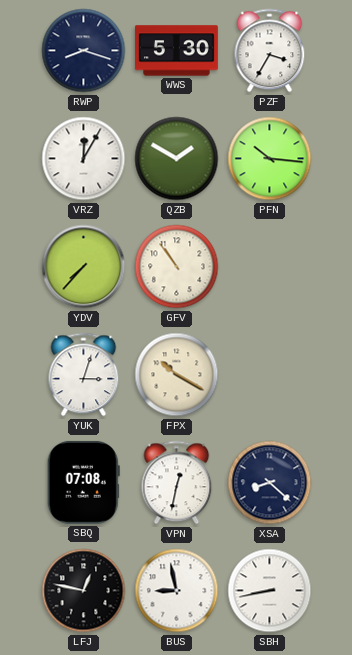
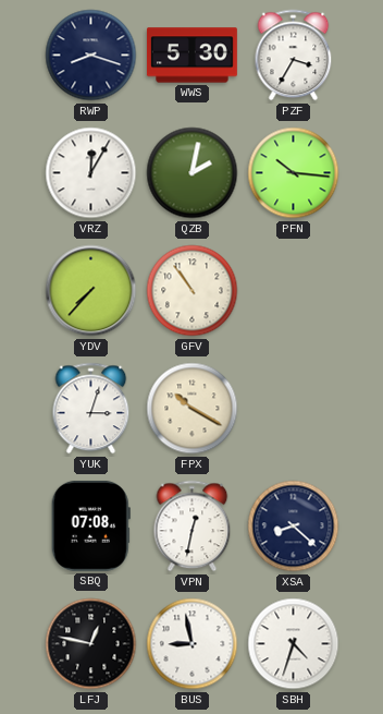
QZB: 1:50 -> 2:02
SBH: 8:43 -> 4:33
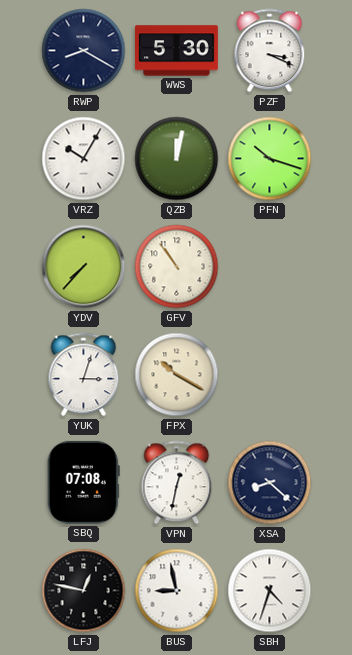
RWP: 8:18 -> 8:20
PZF: 3:35 -> 3:19
VRZ: 12:05 -> 10:05
QZB: 2:02 -> 12:02
PFN: 10:16 -> 10:18
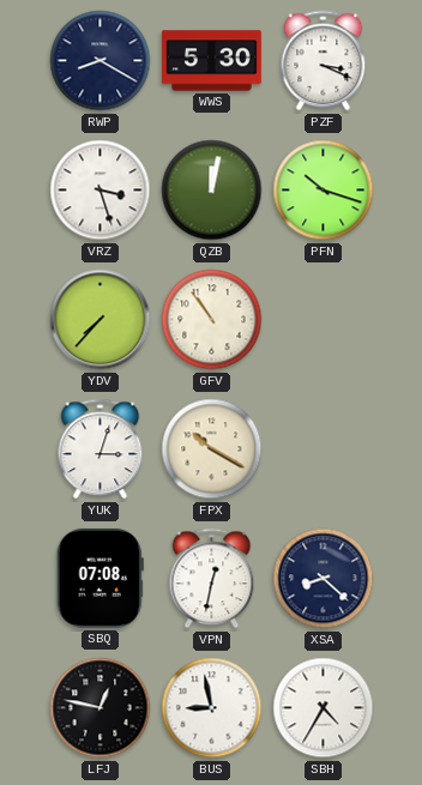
VRZ: 10:05 -> 3:27
SBH: 4:33 -> 4:35
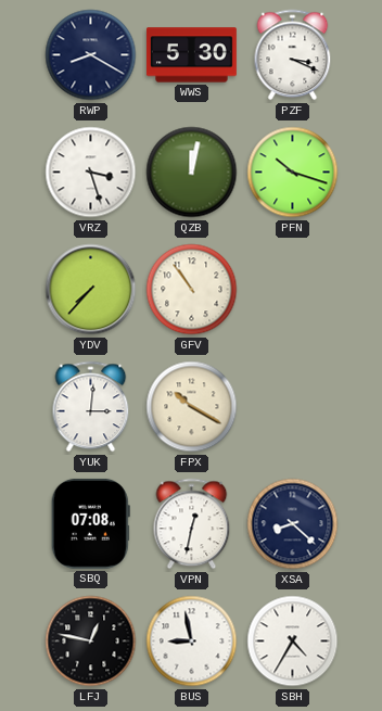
YUK: 3:03 -> 3:01
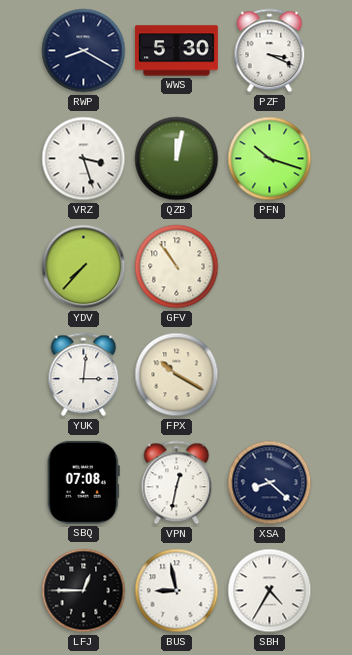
LFJ: 12:47 -> 12:45
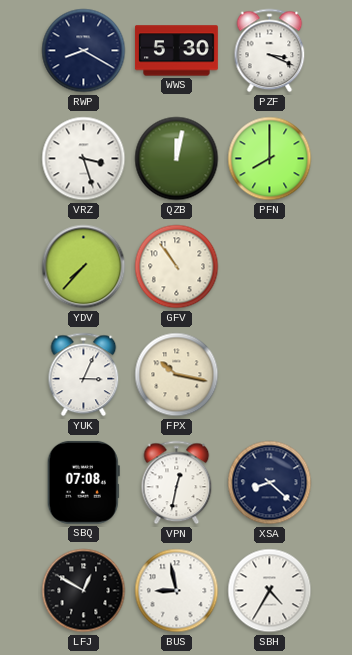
PFN: 10:18 -> 8:00
YUK: 3:01 -> 3:04
FPX: 10:20 -> 10:17
LFJ: 12:45 -> 12:50
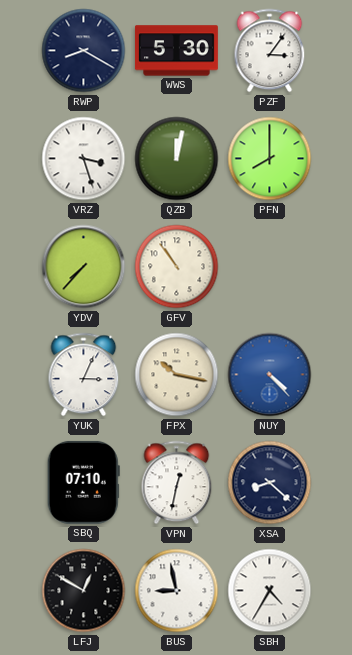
PZF: 3:19 -> 3:06
NUY: none -> 4:23
SBQ: 07:08 -> 07:10
